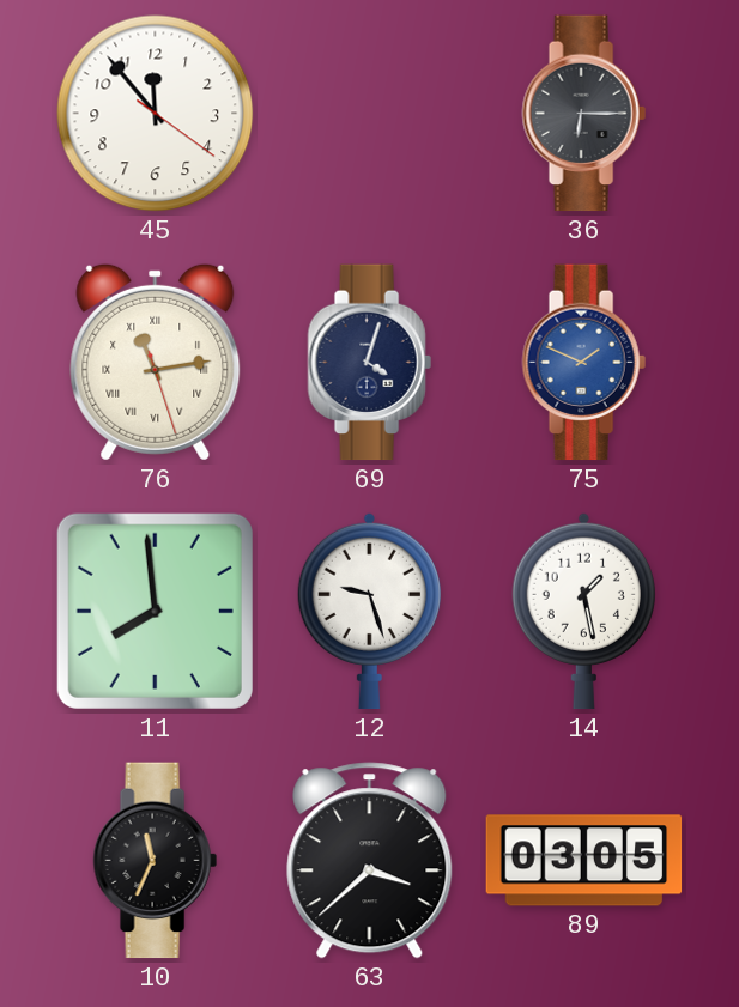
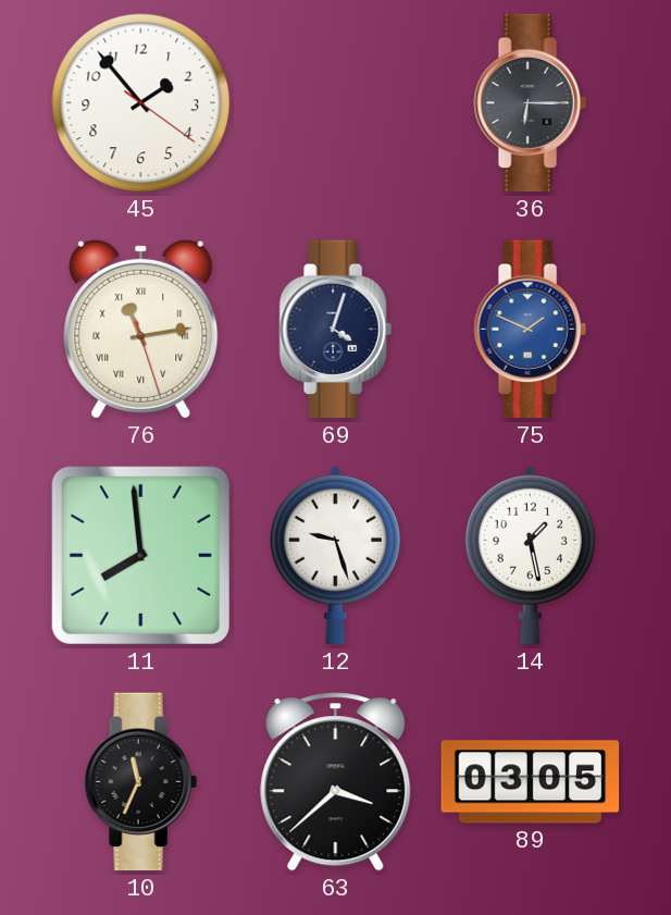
45: 11:53 -> 1:53
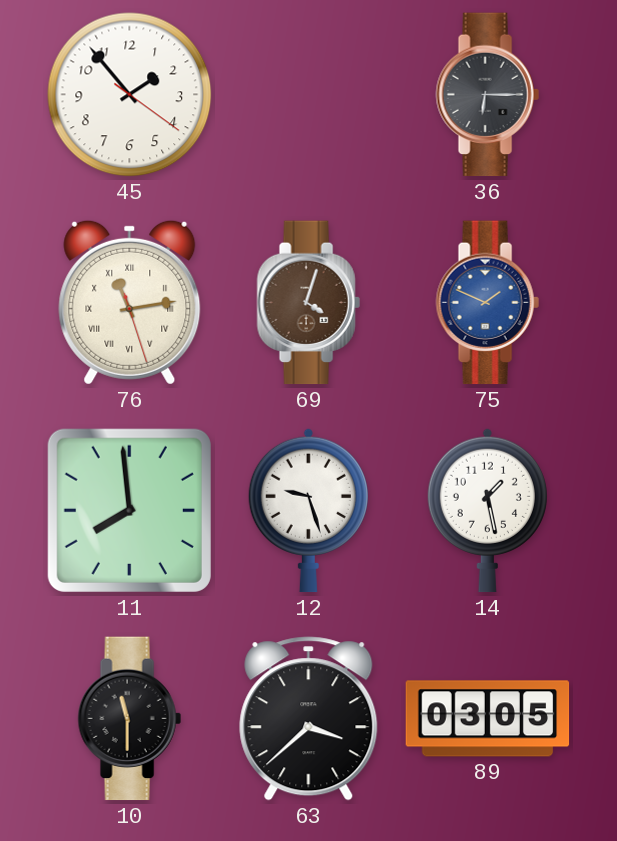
69 dial: navy -> brown
10: 11:34 -> 11:30
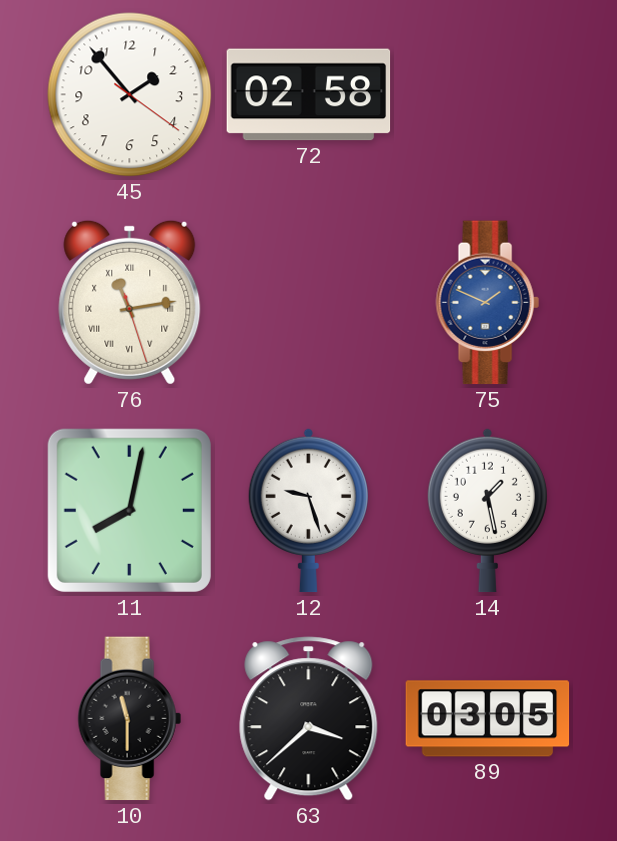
72: none -> 02:58
36: 6:15 -> none
69: 4:03 -> none
11: 7:59 -> 8:02
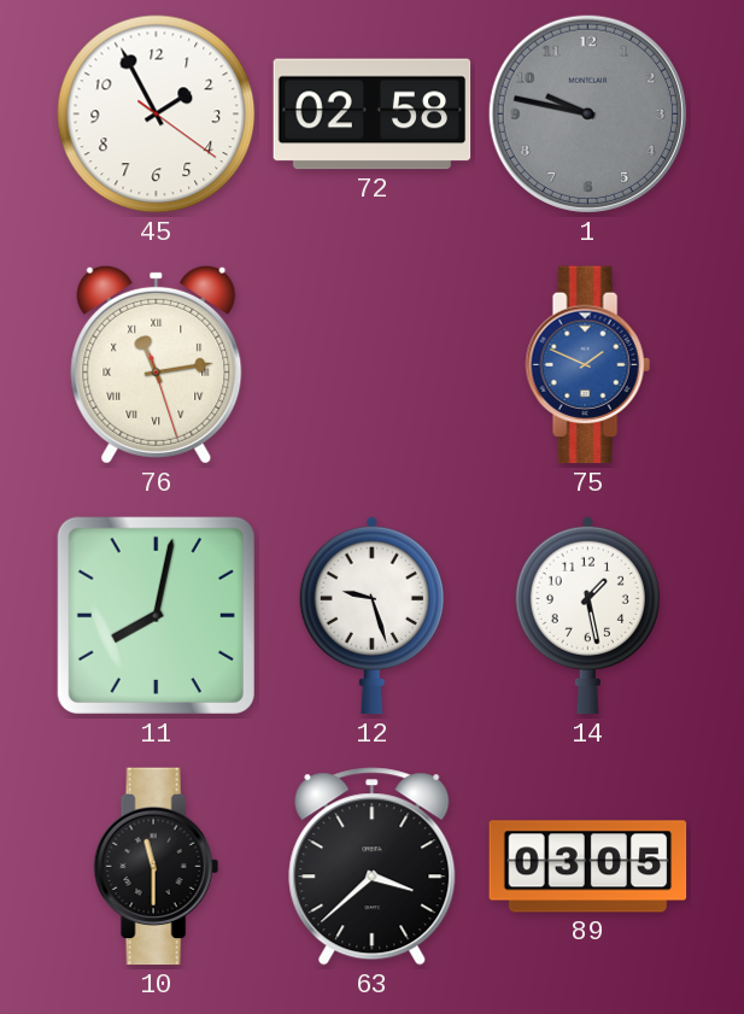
45: 1:53 -> 1:55
1: none -> 9:47
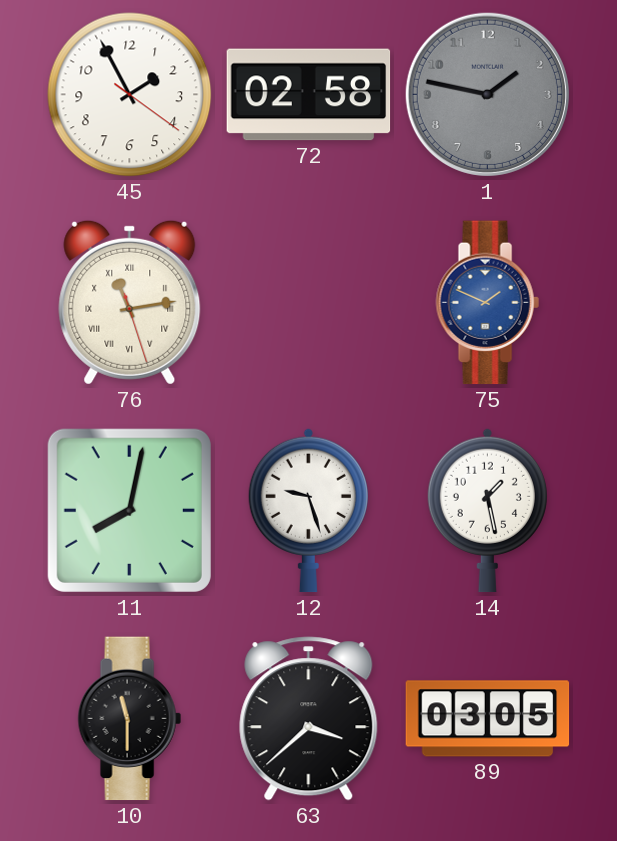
1: 9:47 -> 1:47
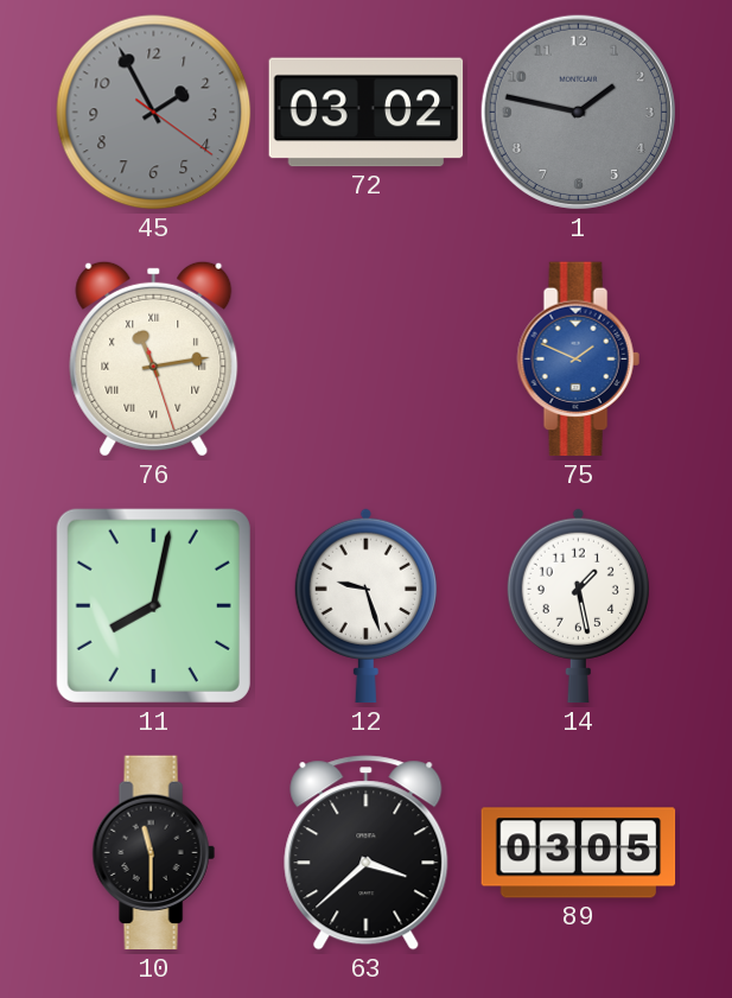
45 dial: white -> grey
72: 02:58 -> 03:02
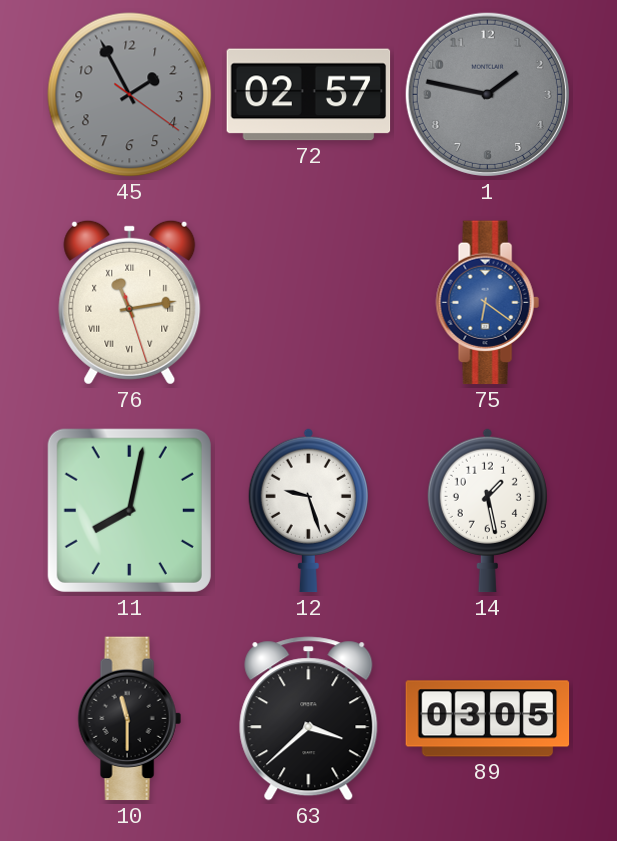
72: 03:02 -> 02:57
75: 1:49 -> 6:21
